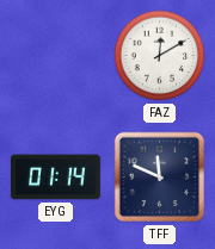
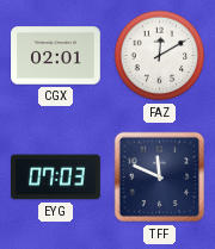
CGX: none -> 02:01
EYG: 01:14 -> 07:03
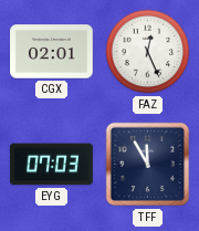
FAZ: 12:10 -> 12:26
TFF: 11:49 -> 11:55
